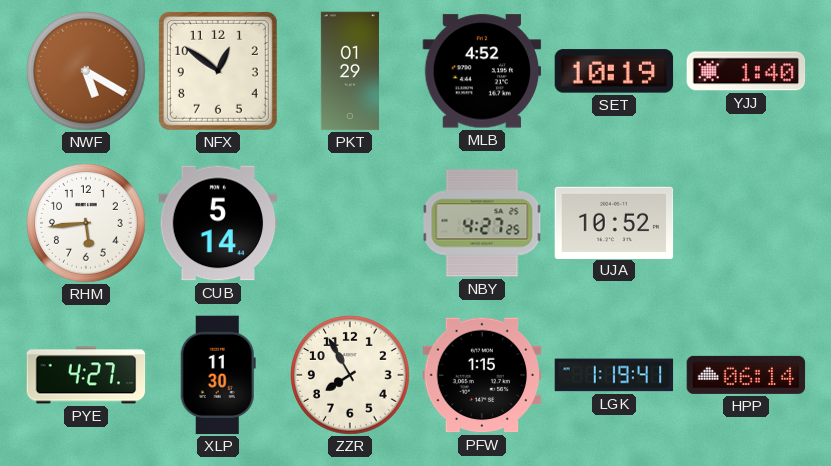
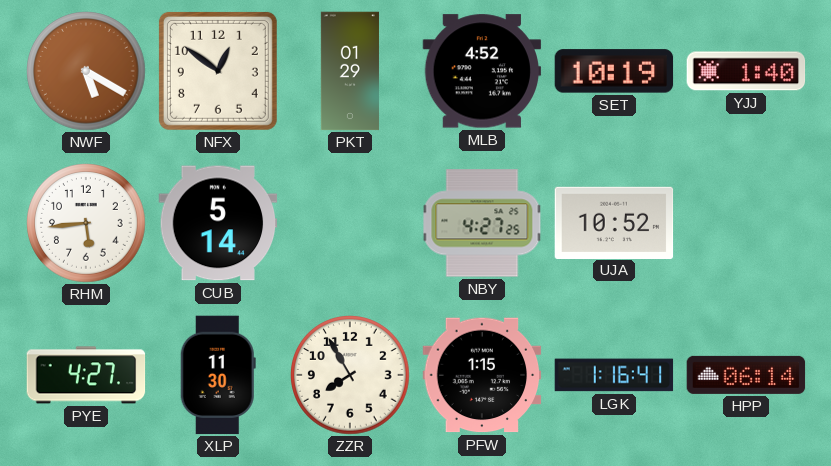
LGK: 1:19 -> 1:16
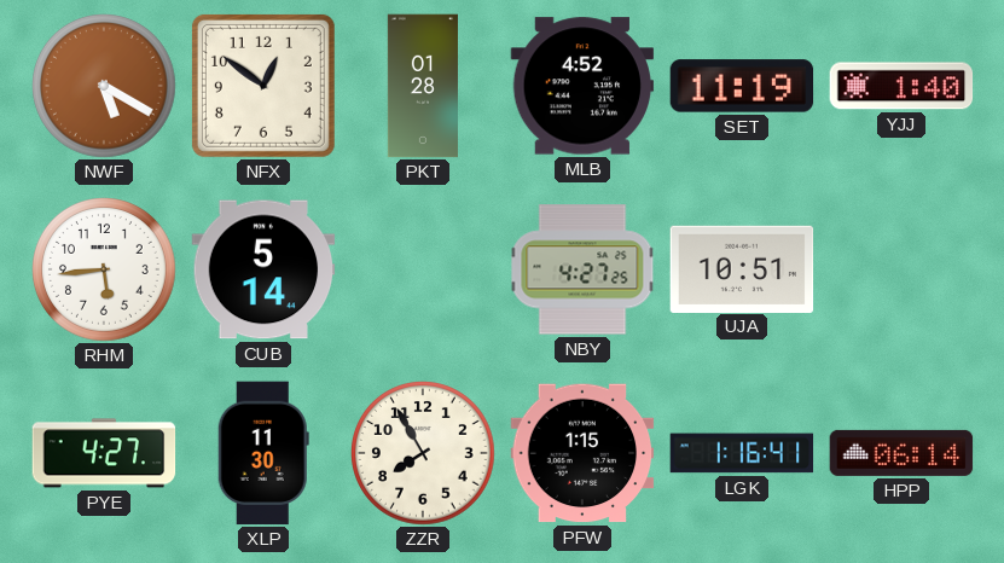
PKT: 01:29 -> 01:28
SET: 10:19 -> 11:19
UJA: 10:52 -> 10:51
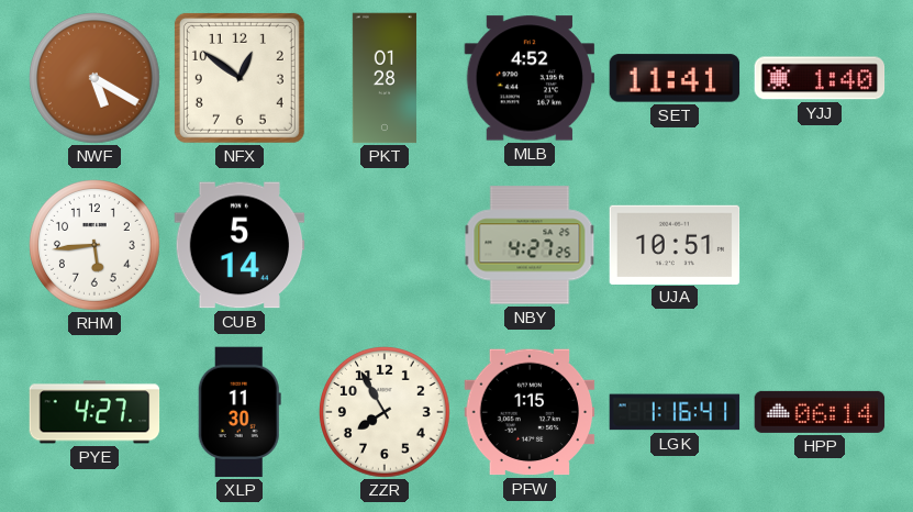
SET: 11:19 -> 11:41
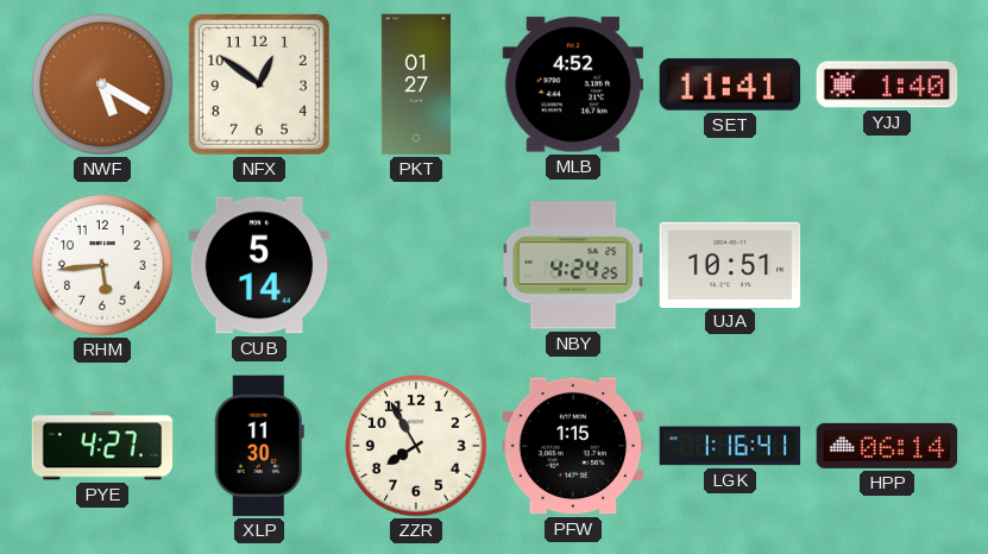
PKT: 01:28 -> 01:27
NBY: 4:27 -> 4:24
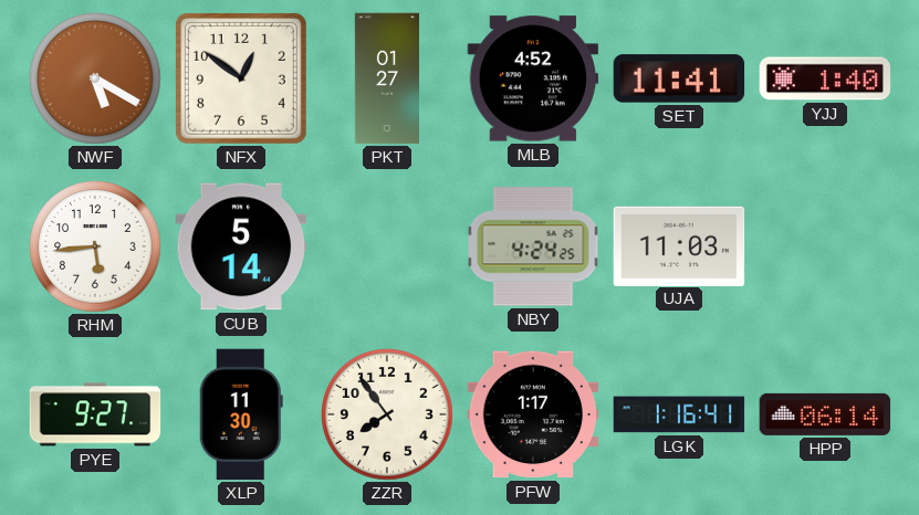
UJA: 10:51 -> 11:03
PYE: 4:27 -> 9:27
ZZR: 7:55 -> 7:54
PFW: 1:15 -> 1:17
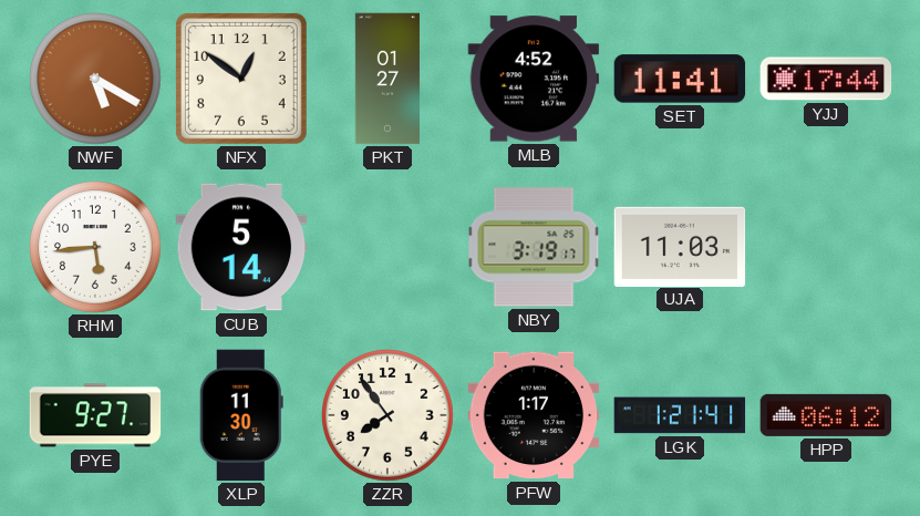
YJJ: 1:40 -> 17:44
NBY: 4:24 -> 3:19
LGK: 1:16 -> 1:21
HPP: 06:14 -> 06:12
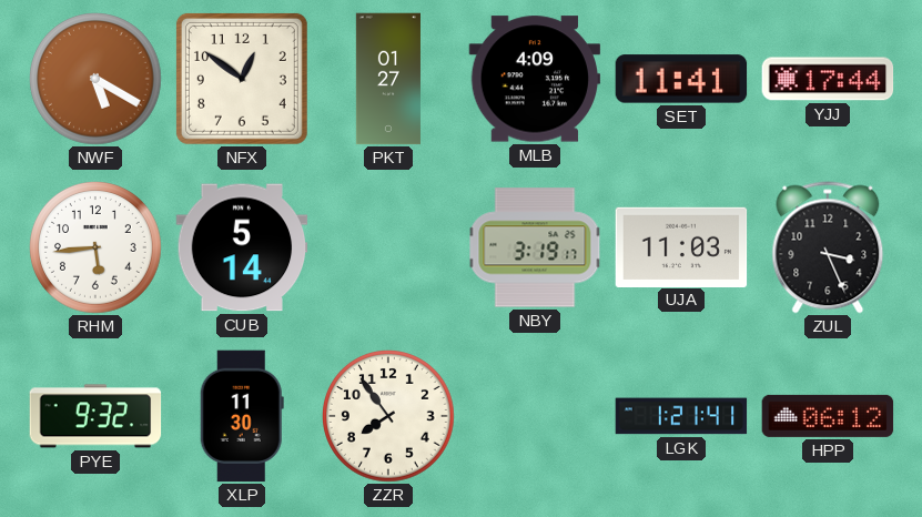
MLB: 4:52 -> 4:09
ZUL: none -> 3:26
PYE: 9:27 -> 9:32
PFW: 1:17 -> none
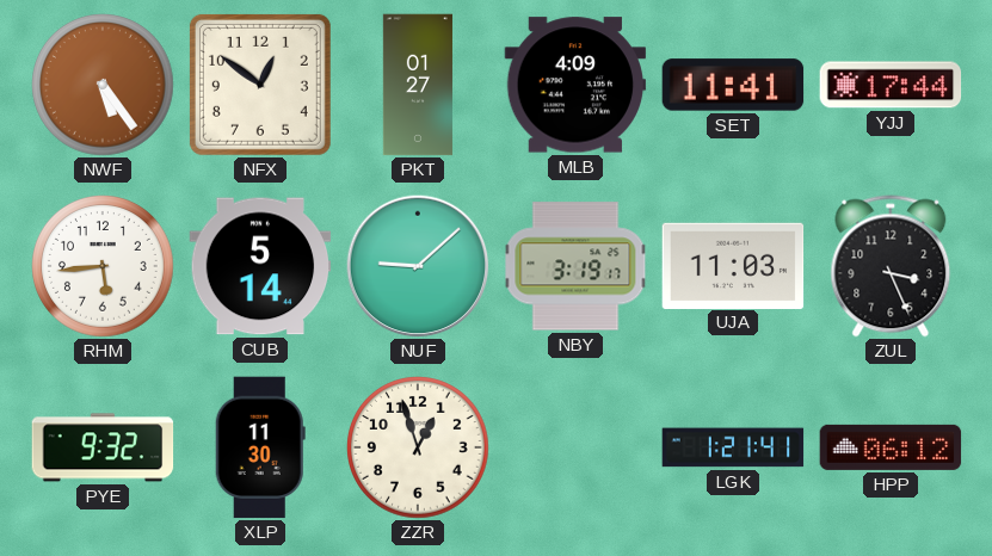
NWF: 5:20 -> 5:24
NUF: none -> 9:08
ZZR: 7:54 -> 12:57
